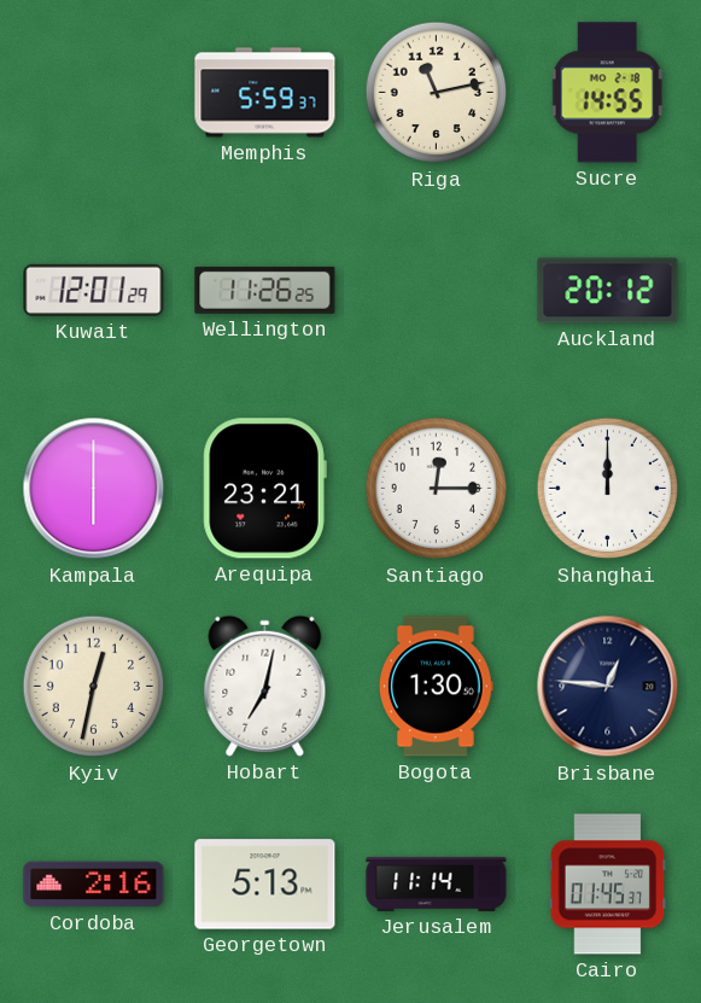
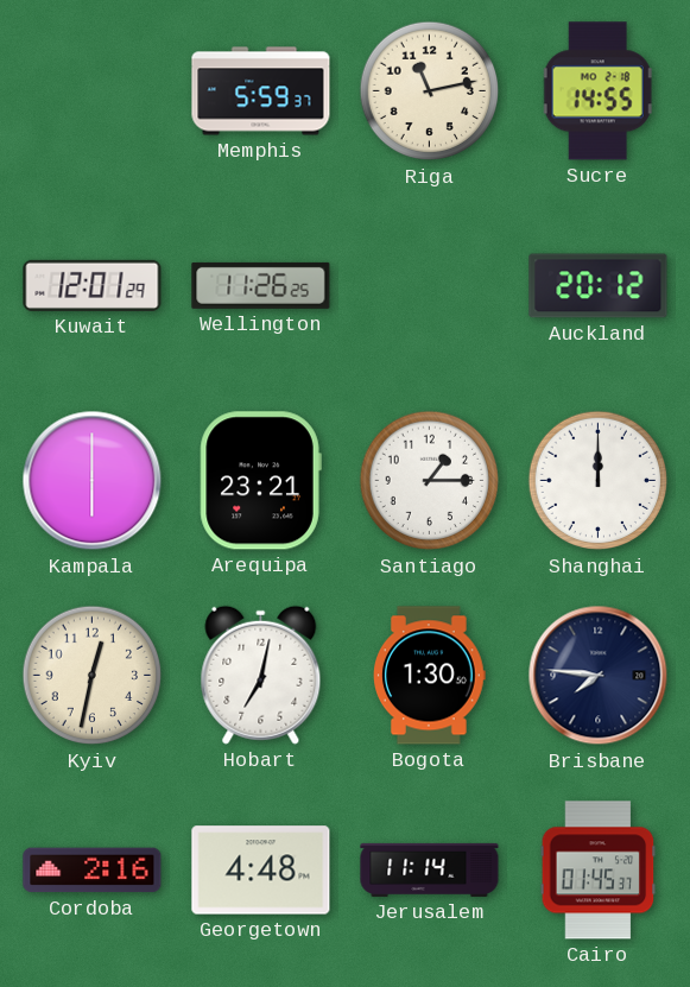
Santiago: 12:15 -> 1:15
Brisbane: 12:46 -> 7:46
Georgetown: 5:13 -> 4:48
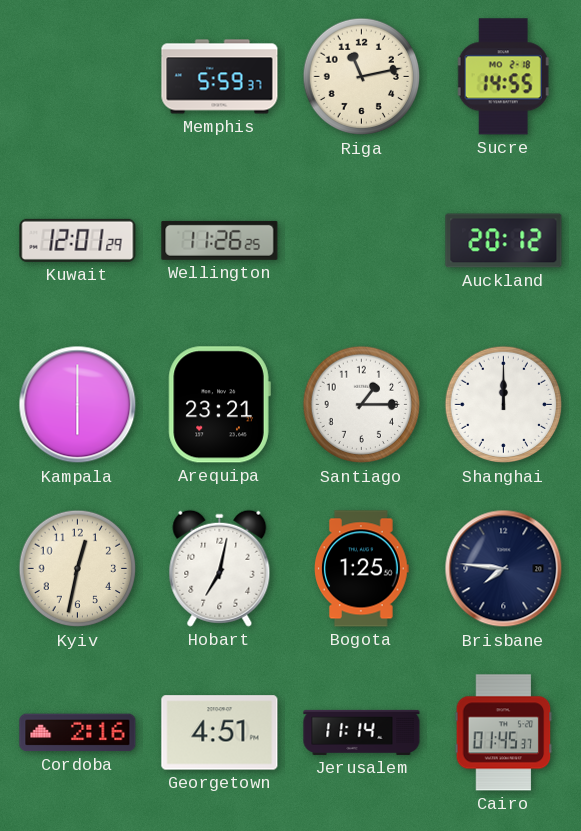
Bogota: 1:30 -> 1:25
Georgetown: 4:48 -> 4:51
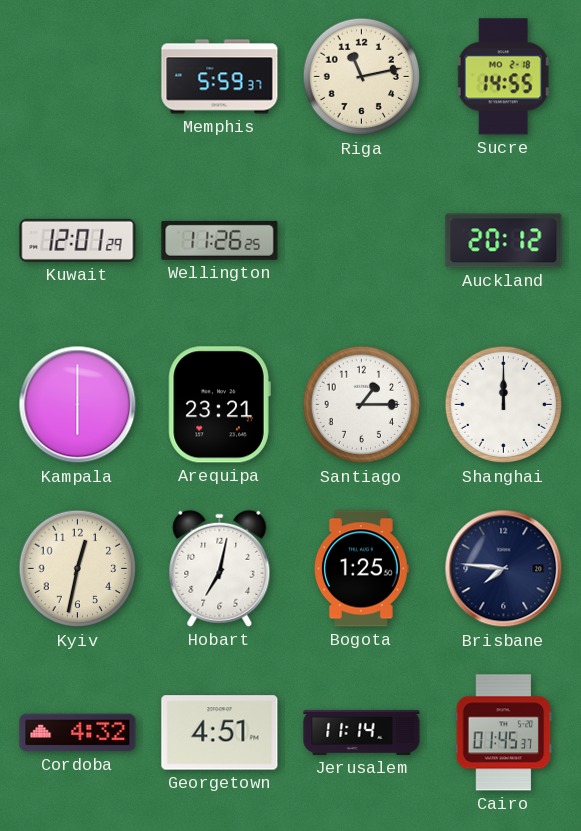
Cordoba: 2:16 -> 4:32
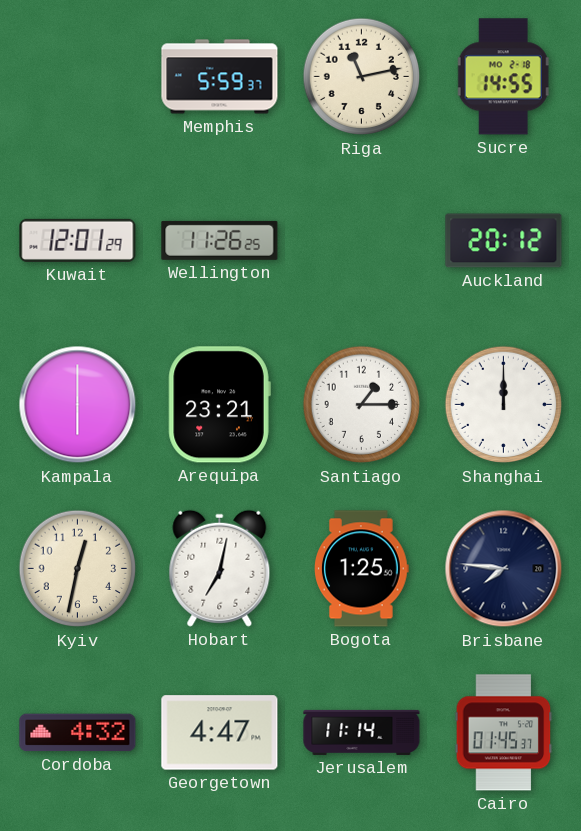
Georgetown: 4:51 -> 4:47
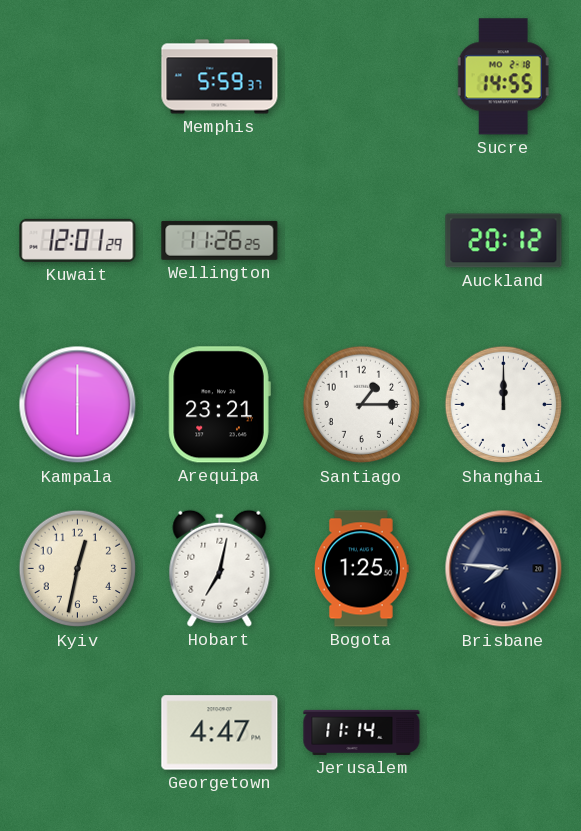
Riga: 11:13 -> none
Cordoba: 4:32 -> none
Cairo: 01:45 -> none
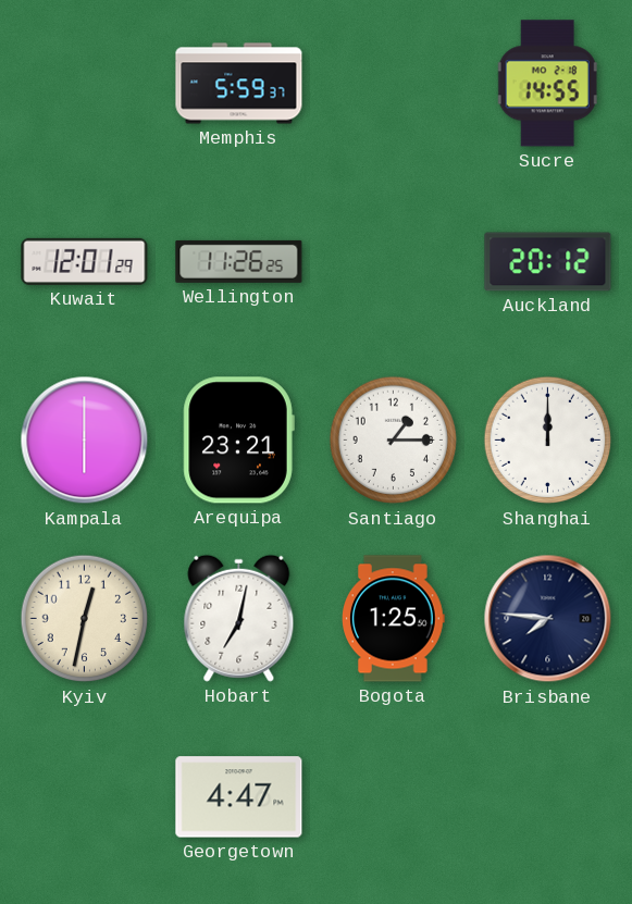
Jerusalem: 11:14 -> none
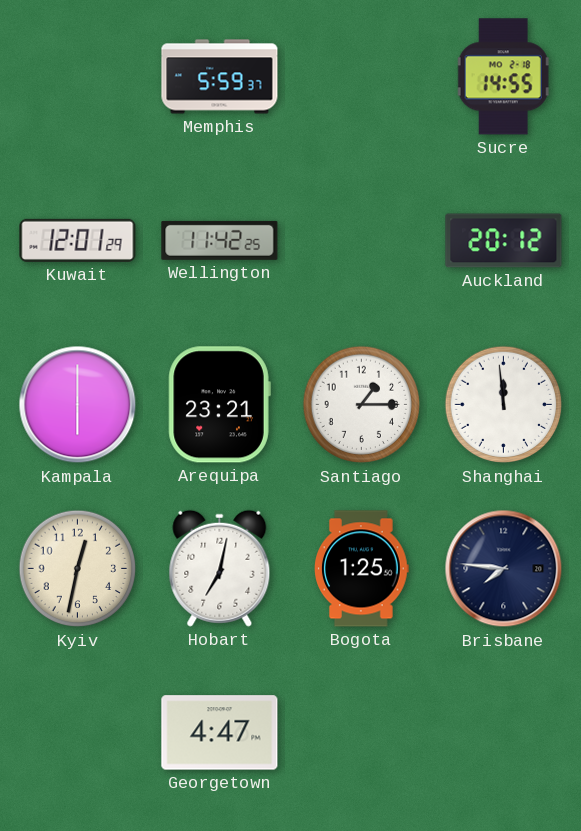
Wellington: 11:26 -> 11:42
Shanghai: 12:00 -> 11:59
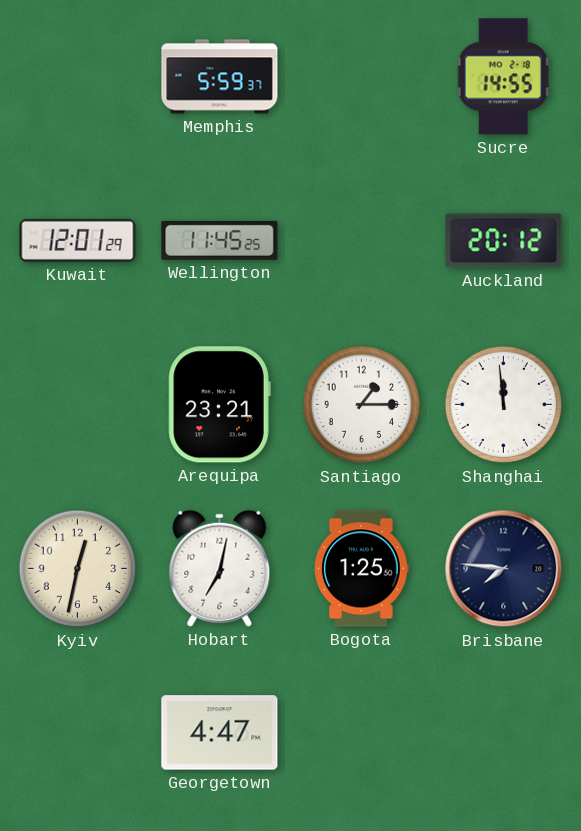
Wellington: 11:42 -> 11:45
Kampala: 6:00 -> none
